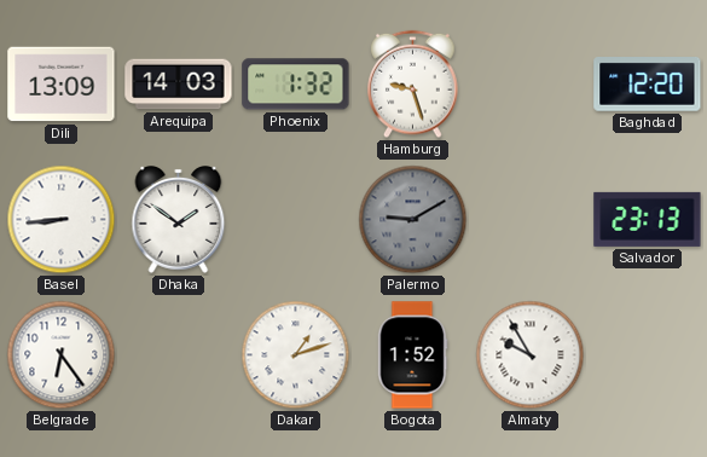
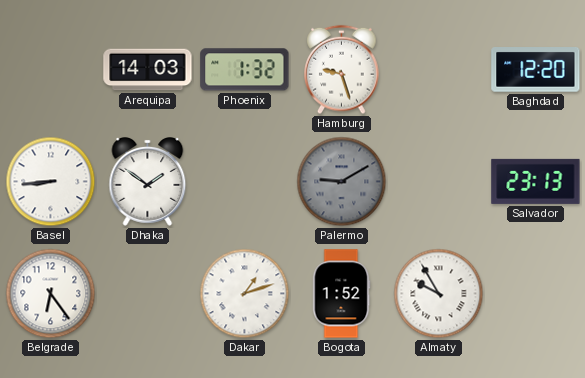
Dili: 13:09 -> none
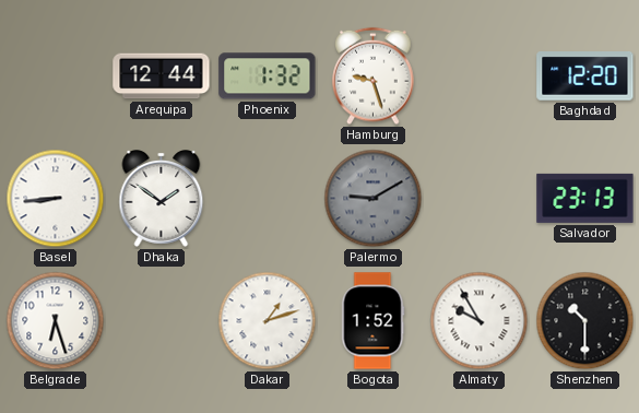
Arequipa: 14:03 -> 12:44
Belgrade: 6:24 -> 6:27
Shenzhen: none -> 10:30
